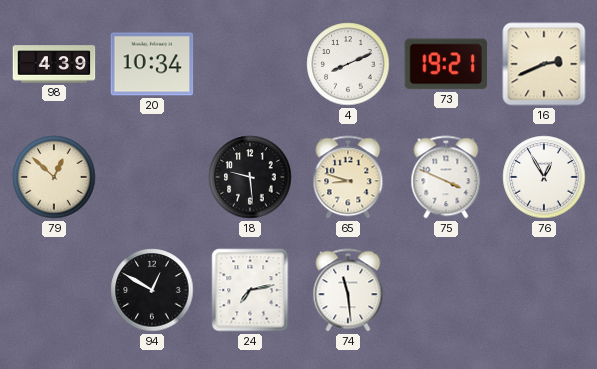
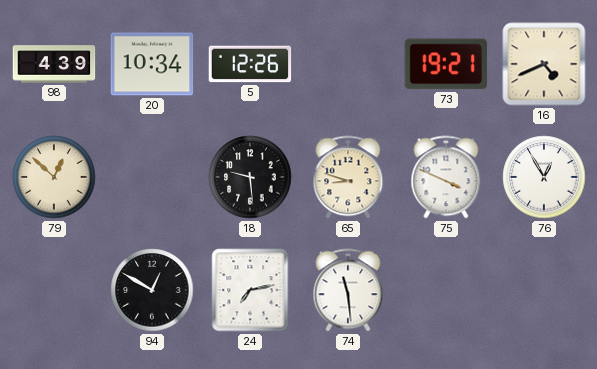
5: none -> 12:26
4: 8:11 -> none
16: 2:41 -> 4:41
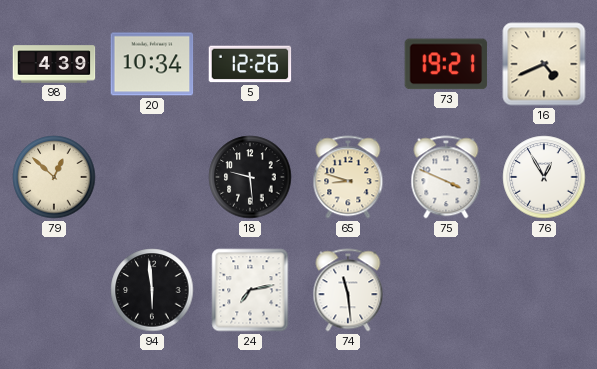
94: 12:50 -> 5:59
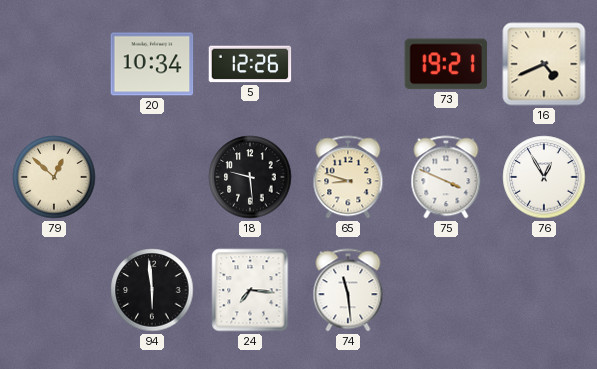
98: 4:39 -> none
24: 7:13 -> 7:16
